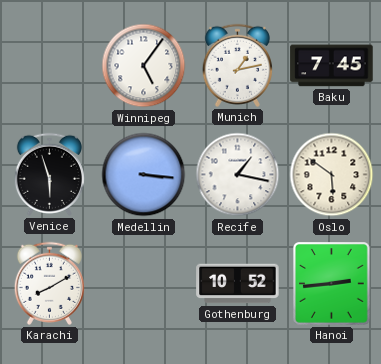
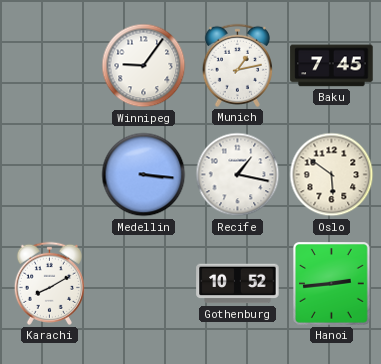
Winnipeg: 5:06 -> 9:06
Venice: 5:57 -> none
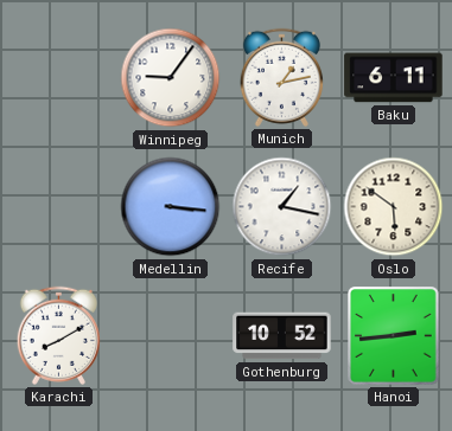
Baku: 7:45 -> 6:11
